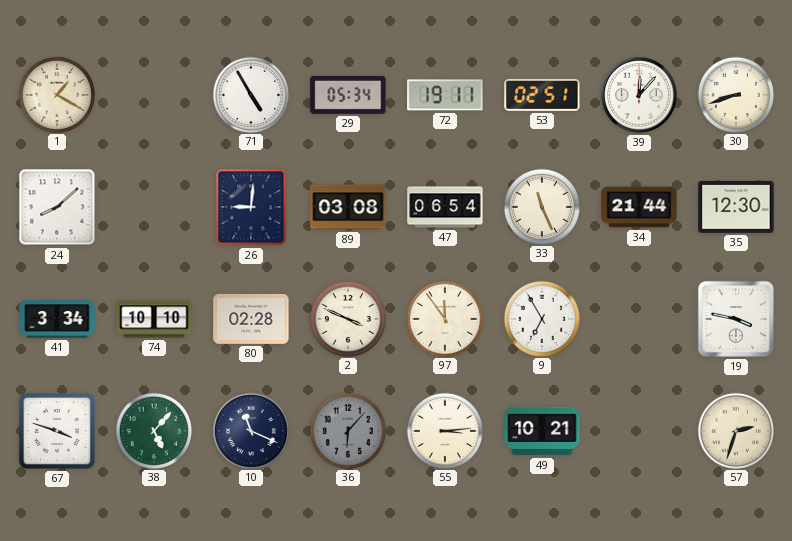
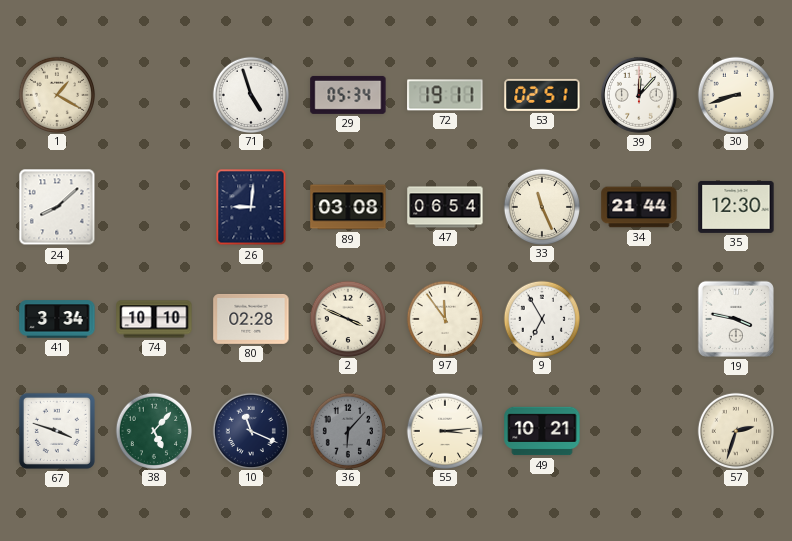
71: 4:55 -> 4:57
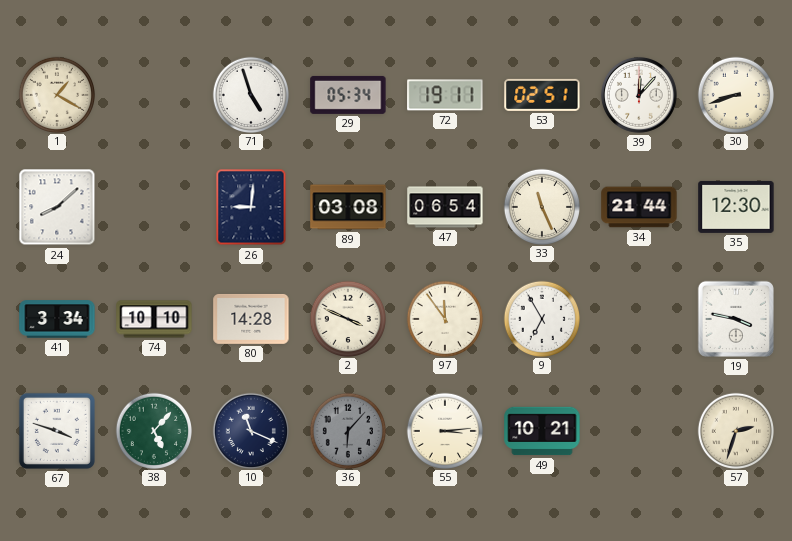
80: 02:28 -> 14:28
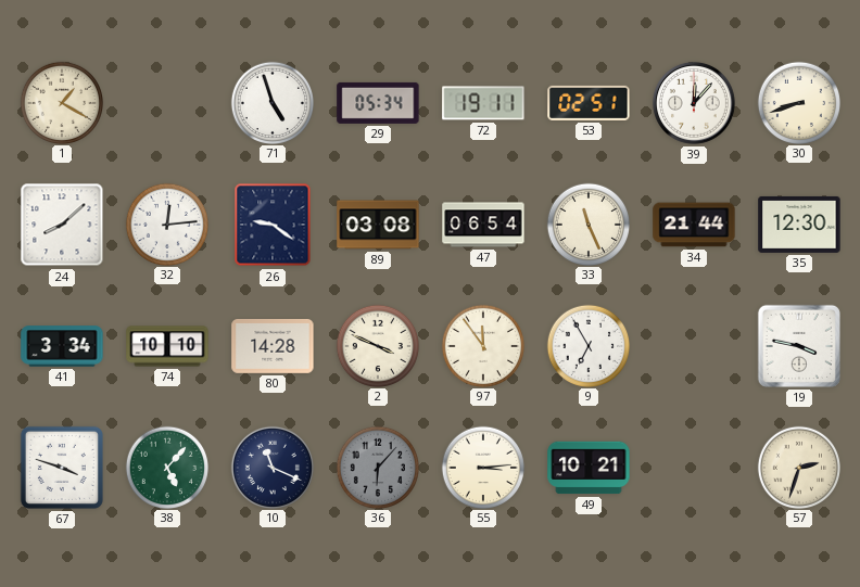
32: none -> 12:14
26: 9:01 -> 9:21
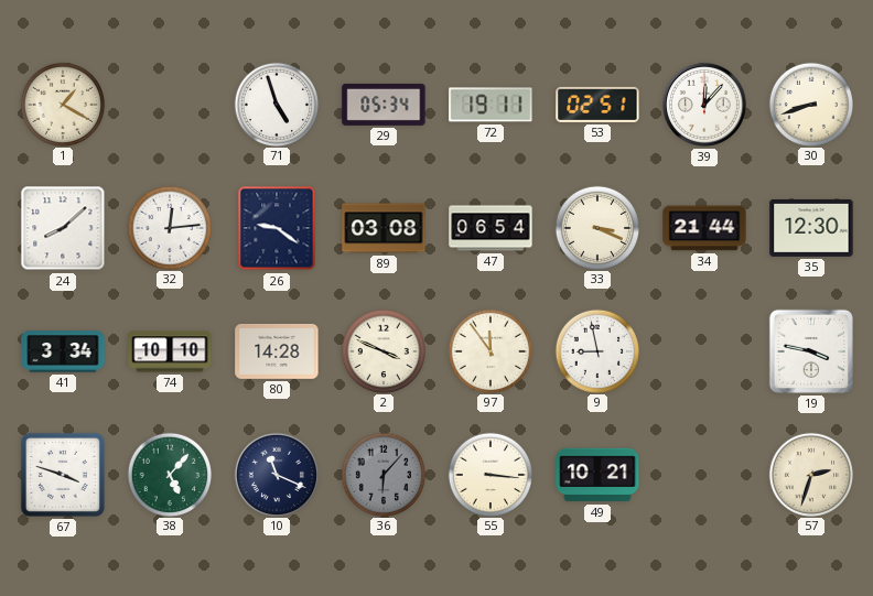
33: 11:26 -> 3:19
9: 6:55 -> 8:58
55: 3:14 -> 3:16
